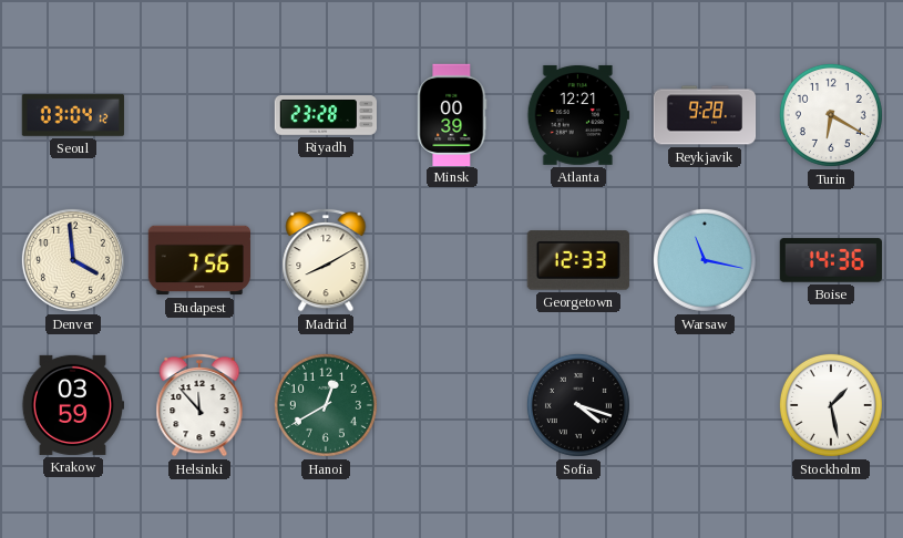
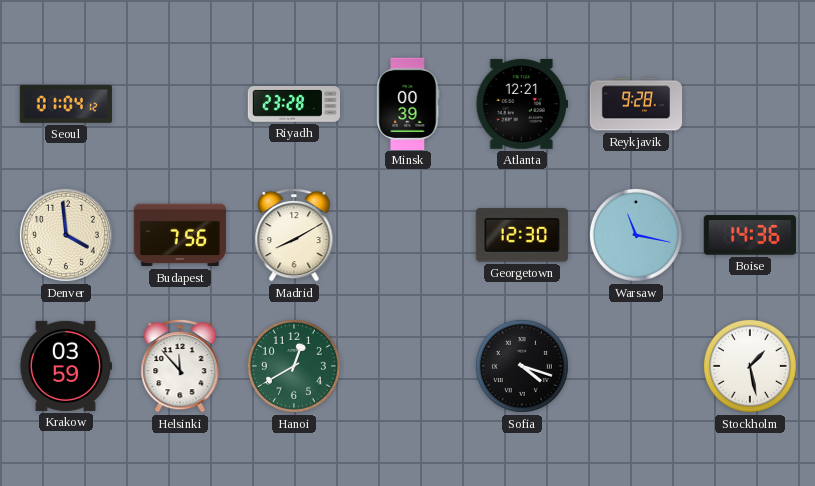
Seoul: 03:04 -> 01:04
Turin: 6:20 -> none
Georgetown: 12:33 -> 12:30
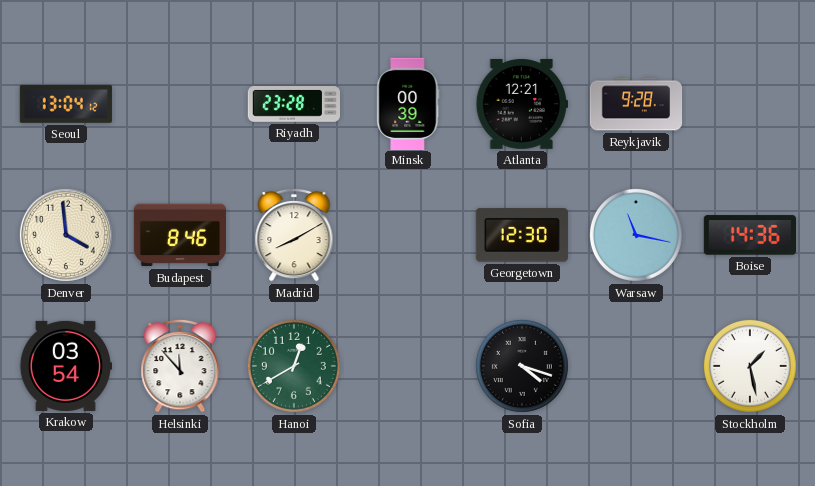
Seoul: 01:04 -> 13:04
Budapest: 7:56 -> 8:46
Krakow: 03:59 -> 03:54
